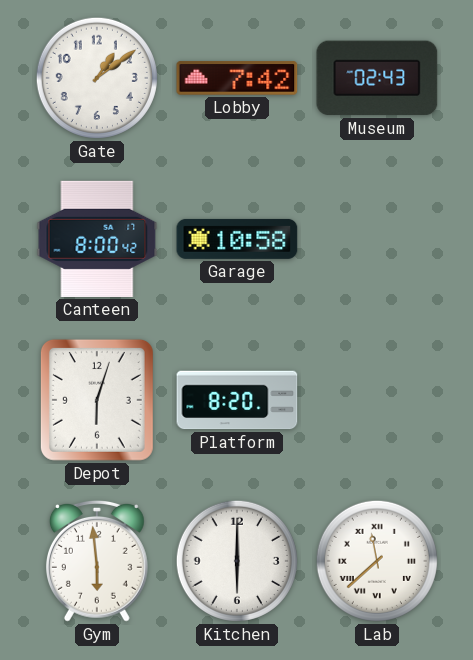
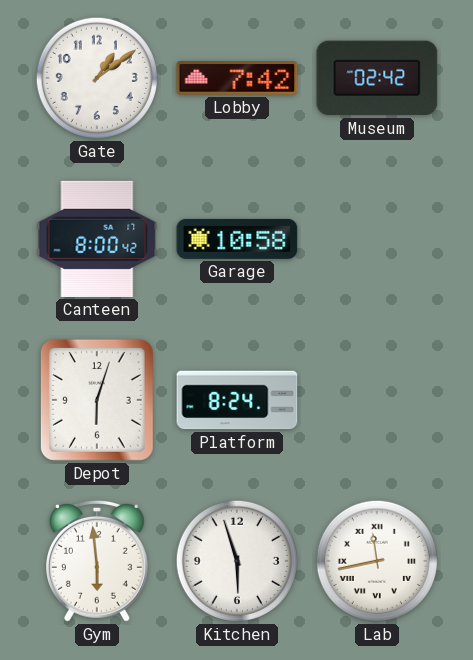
Museum: 02:43 -> 02:42
Platform: 8:20 -> 8:24
Kitchen: 6:00 -> 5:57
Lab: 11:38 -> 11:43
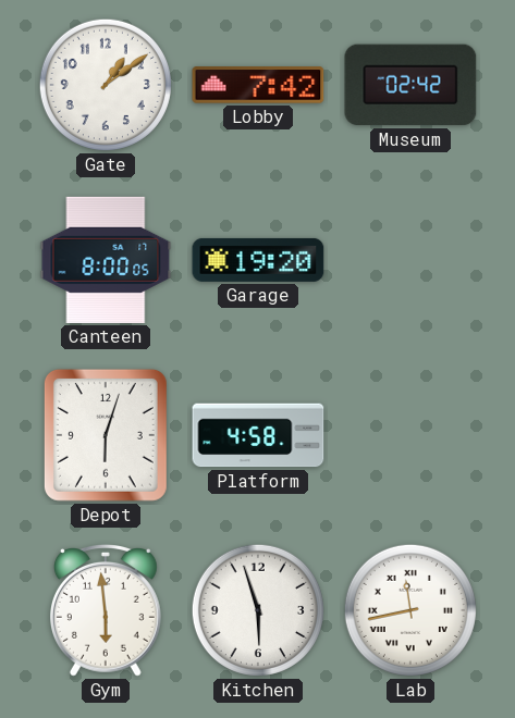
Canteen: 8:00:42 -> 8:00:05
Garage: 10:58 -> 19:20
Platform: 8:24 -> 4:58
